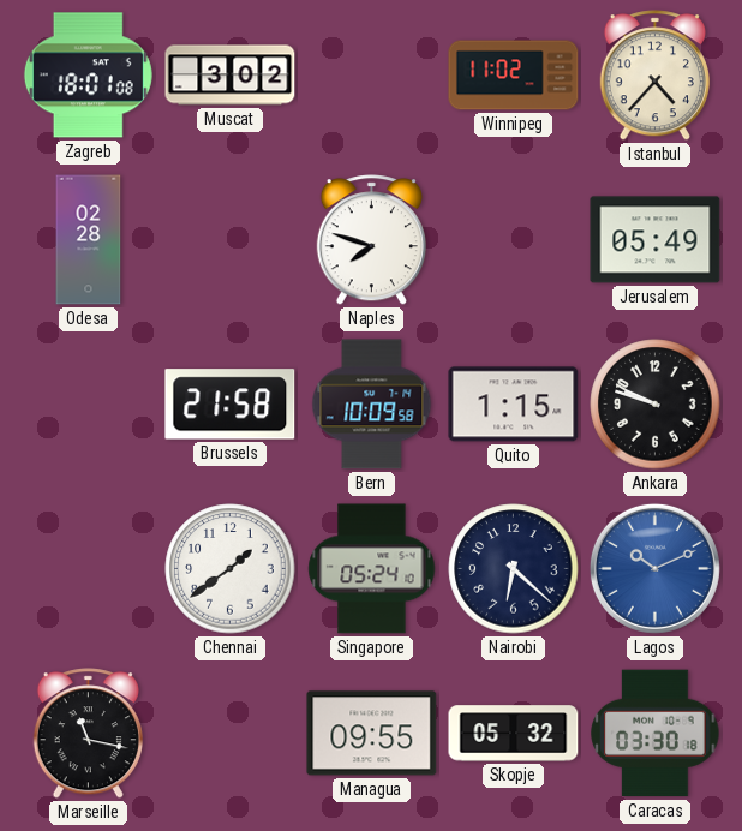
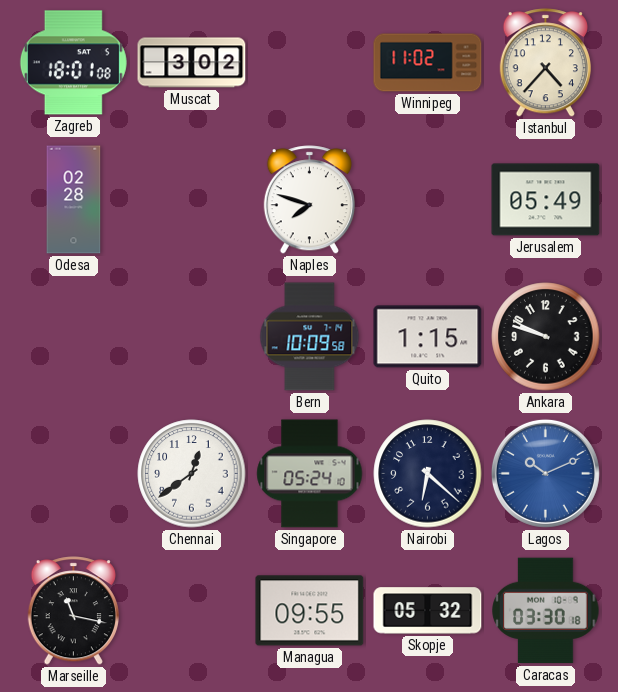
Brussels: 21:58 -> none
Chennai: 1:39 -> 12:39
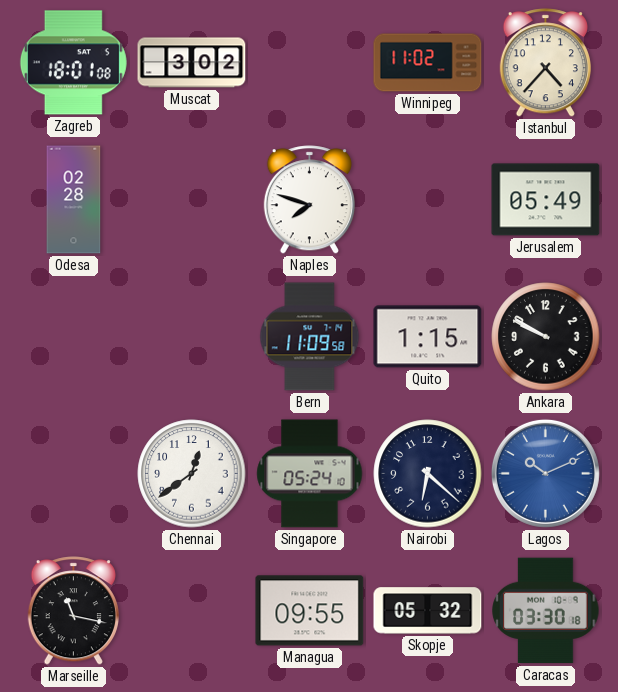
Bern: 10:09 -> 11:09
Ankara: 9:48 -> 9:50
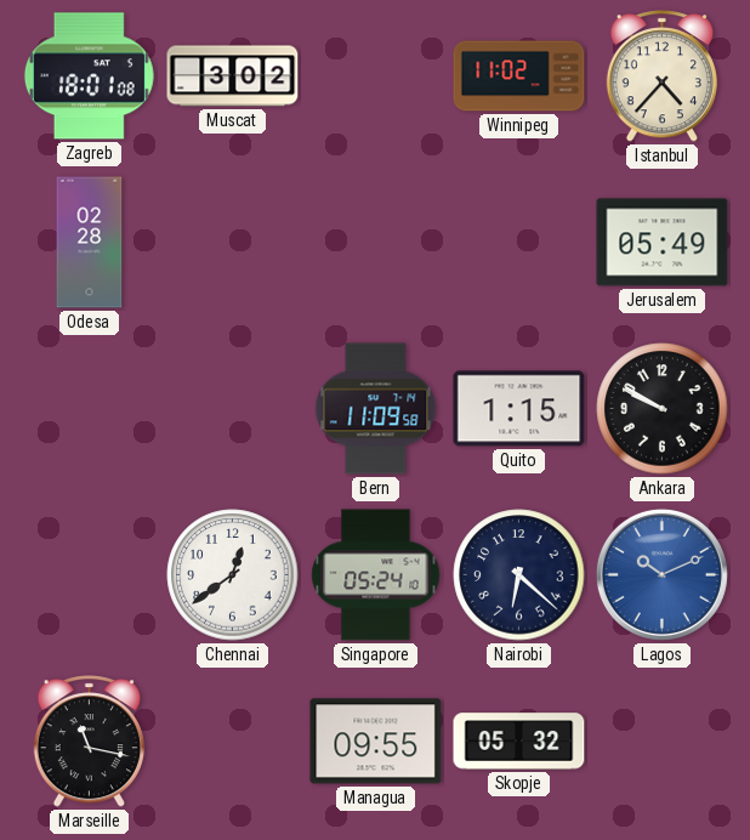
Naples: 7:48 -> none
Caracas: 03:30 -> none
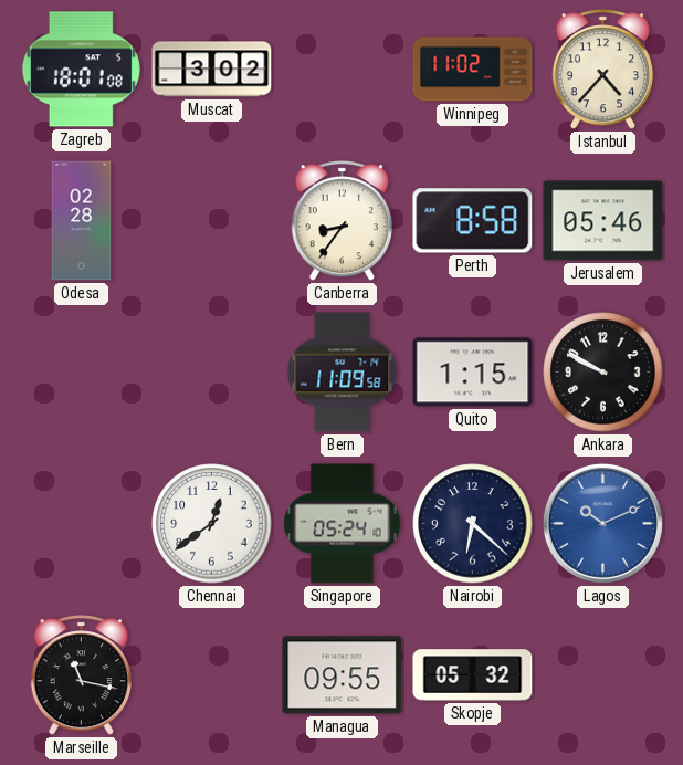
Canberra: none -> 8:36
Perth: none -> 8:58
Jerusalem: 05:49 -> 05:46
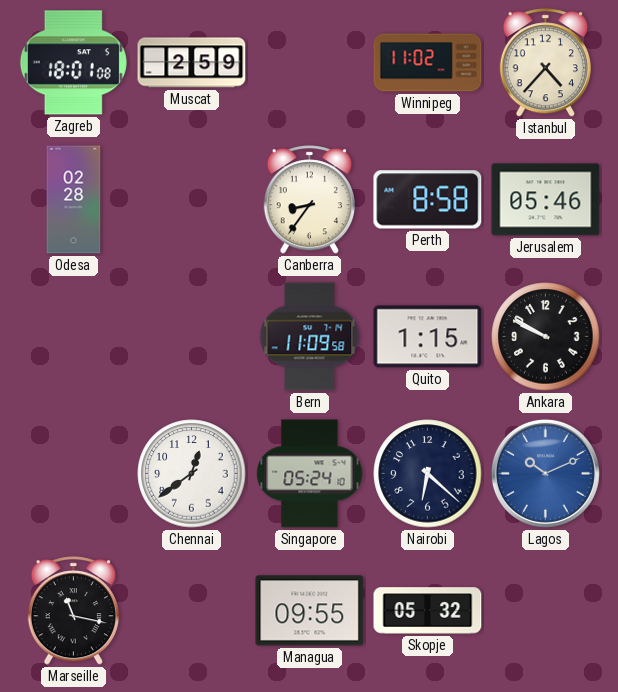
Muscat: 3:02 -> 2:59
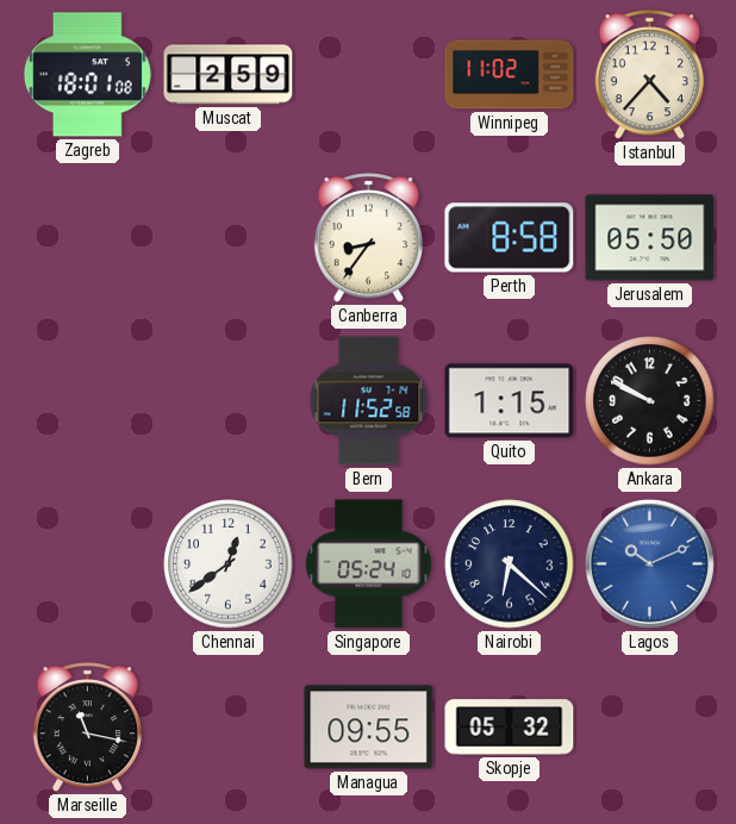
Odesa: 02:28 -> none
Jerusalem: 05:46 -> 05:50
Bern: 11:09 -> 11:52
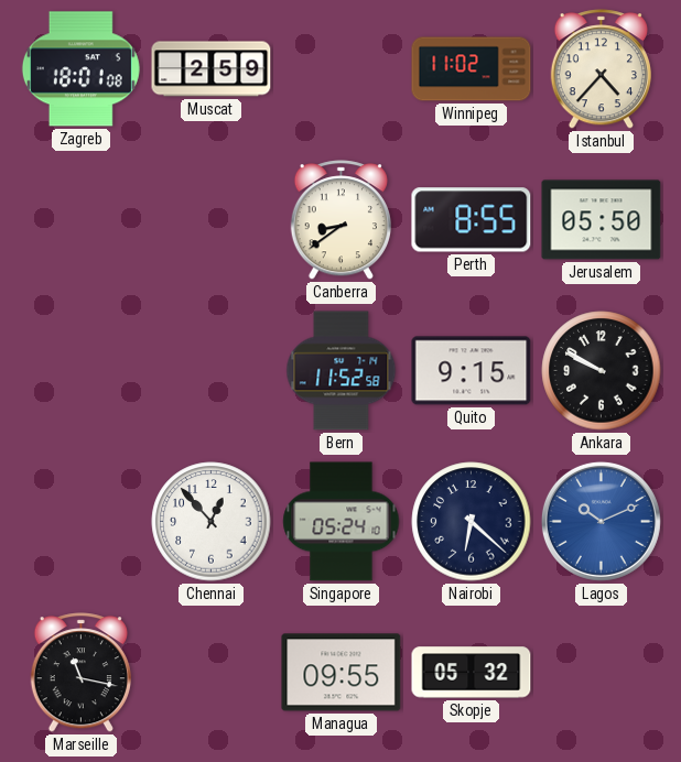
Canberra: 8:36 -> 8:39
Perth: 8:58 -> 8:55
Quito: 1:15 -> 9:15
Chennai: 12:39 -> 12:53
